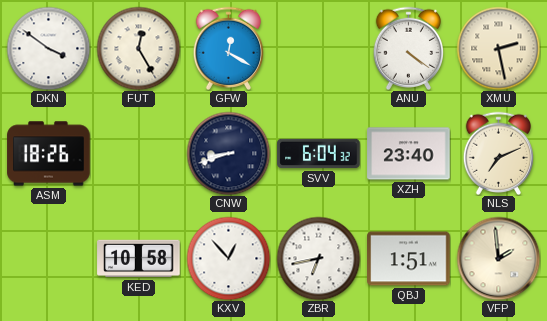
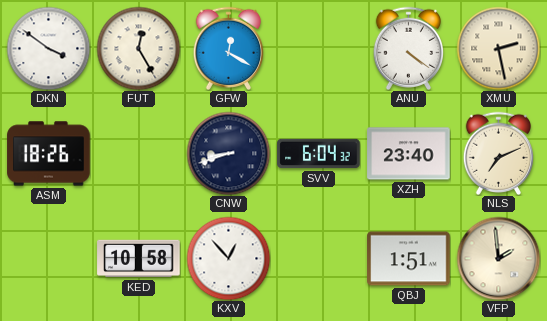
ZBR: 6:43 -> none
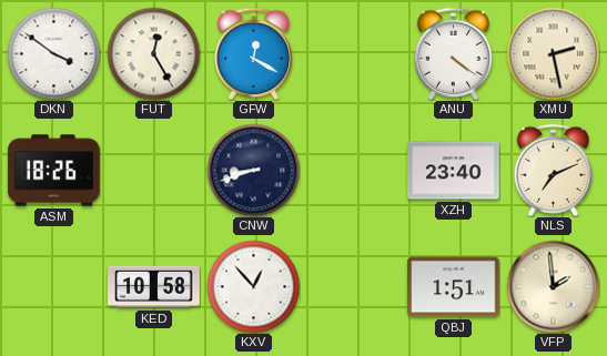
SVV: 6:04 -> none
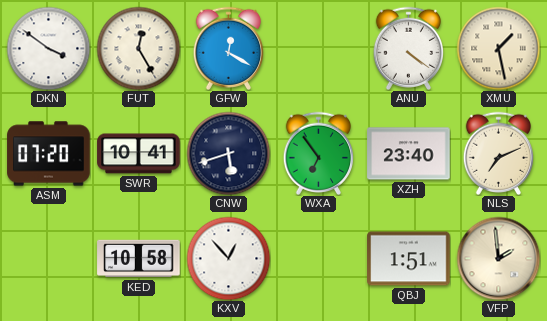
XMU: 2:28 -> 1:28
ASM: 18:26 -> 07:20
SWR: none -> 10:41
CNW: 8:42 -> 5:42
WXA: none -> 6:54
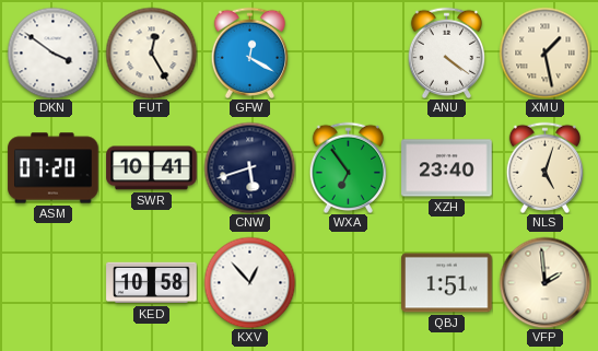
NLS: 7:11 -> 5:03
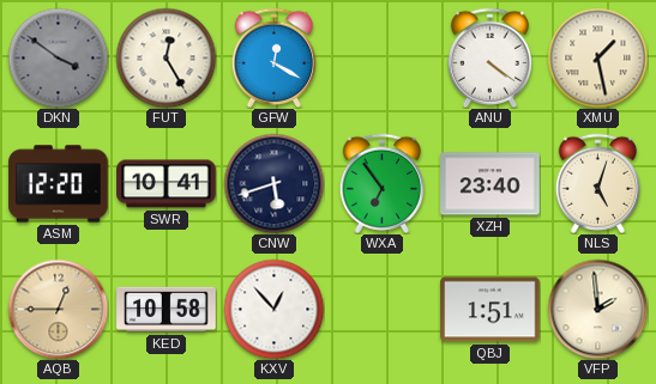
DKN dial: white -> grey
ASM: 07:20 -> 12:20
AQB: none -> 12:45
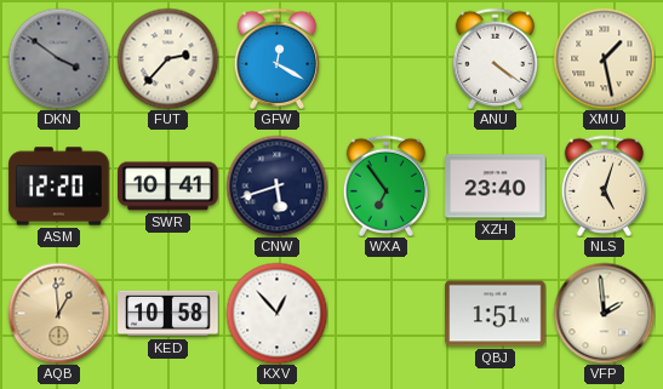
FUT: 12:25 -> 2:37
AQB: 12:45 -> 12:59
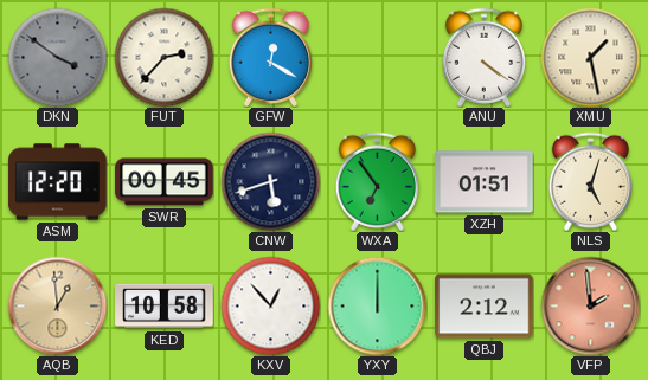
SWR: 10:41 -> 00:45
XZH: 23:40 -> 01:51
YXY: none -> 12:00
QBJ: 1:51 -> 2:12
VFP dial: cream -> salmon
